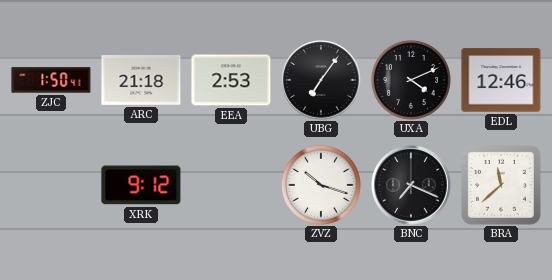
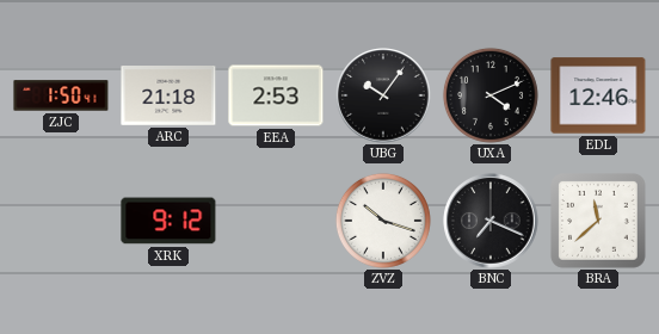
UBG: 7:06 -> 10:06
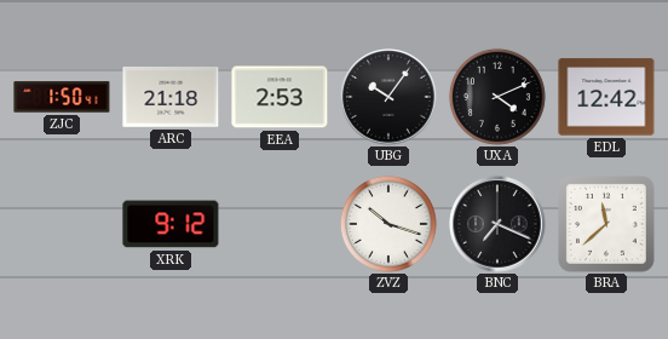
EDL: 12:46 -> 12:42
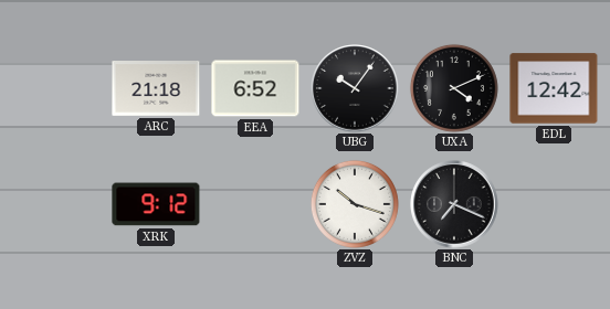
ZJC: 1:50 -> none
EEA: 2:53 -> 6:52
BRA: 11:38 -> none
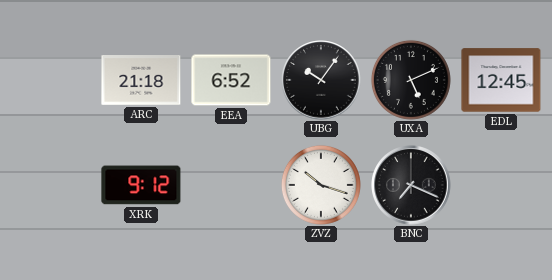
UXA: 4:11 -> 5:11
EDL: 12:42 -> 12:45
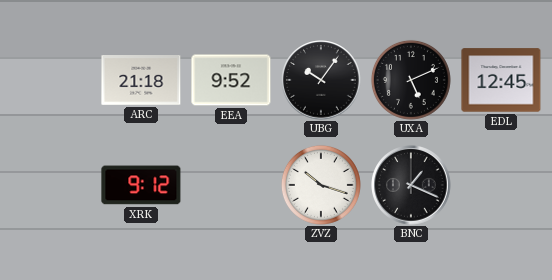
EEA: 6:52 -> 9:52
BNC: 7:19 -> 1:19
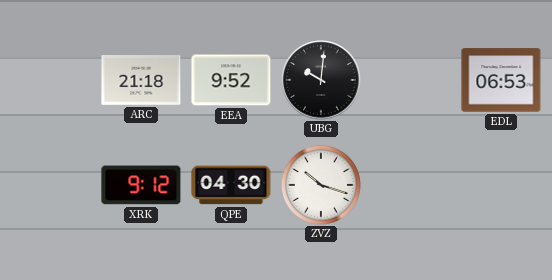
UBG: 10:06 -> 10:01
UXA: 5:11 -> none
EDL: 12:45 -> 06:53
QPE: none -> 04:30
BNC: 1:19 -> none
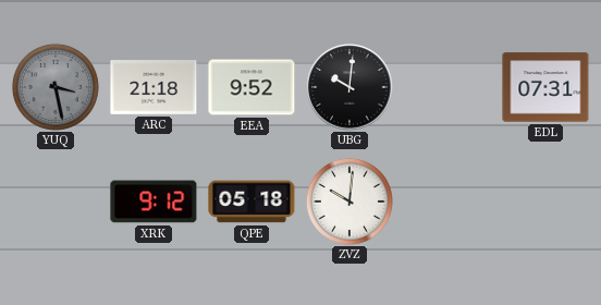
YUQ: none -> 3:28
EDL: 06:53 -> 07:31
QPE: 04:30 -> 05:18
ZVZ: 10:18 -> 10:01
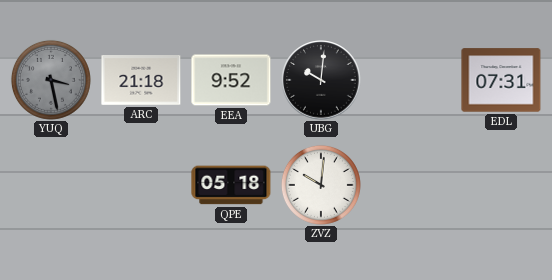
XRK: 9:12 -> none
